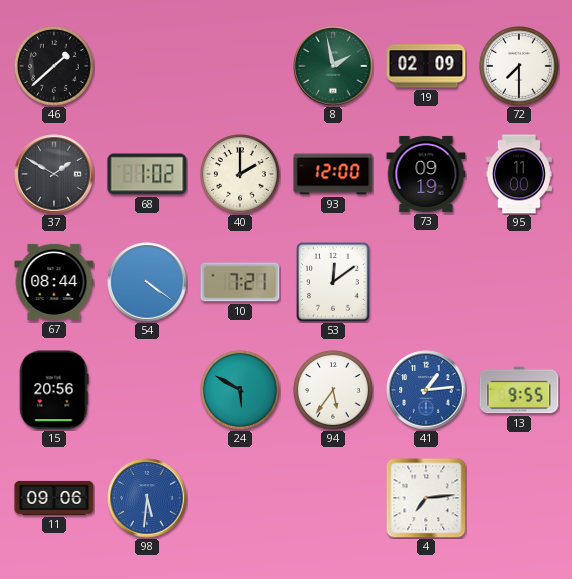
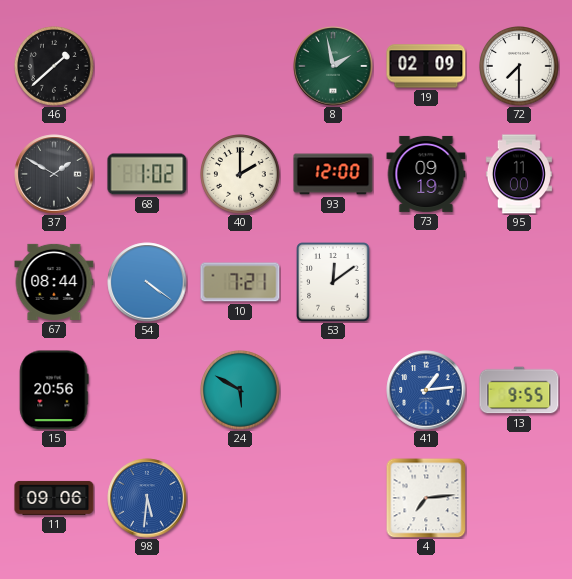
94: 5:36 -> none
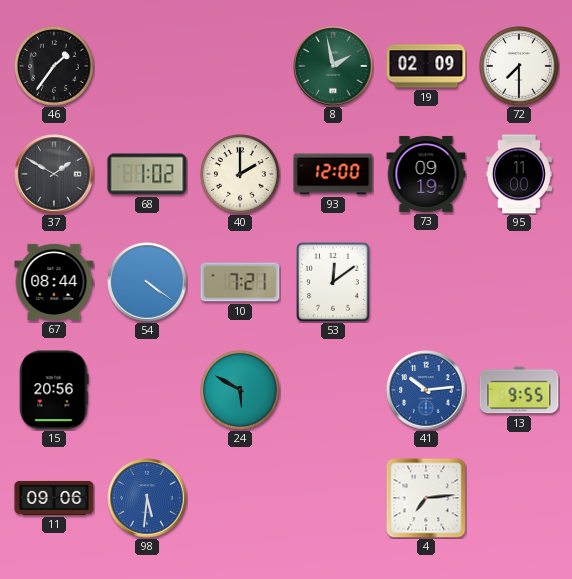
46: 1:38 -> 1:36
41: 1:14 -> 10:14
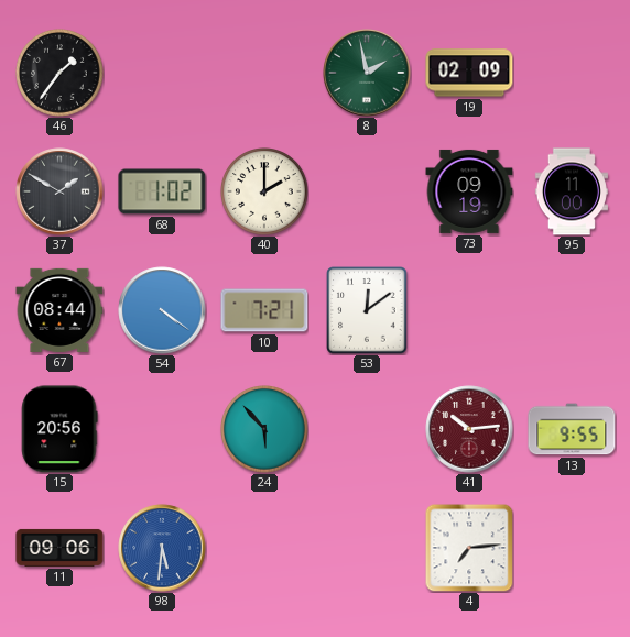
72: 7:30 -> none
93: 12:00 -> none
24: 5:50 -> 5:53
41 dial: blue -> burgundy
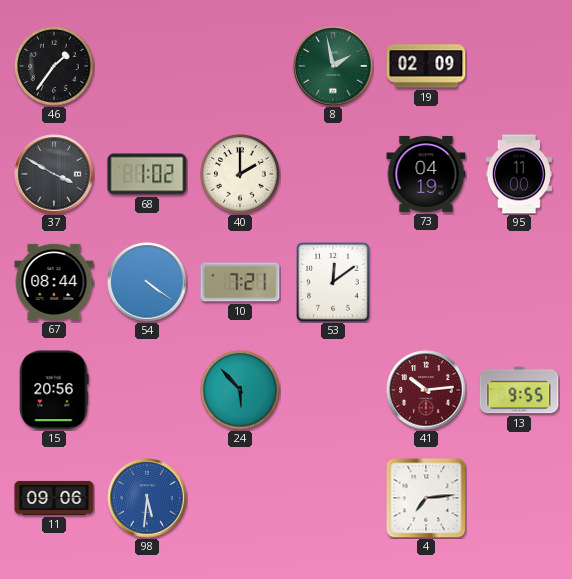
37: 1:50 -> 3:50
73: 09:19 -> 04:19
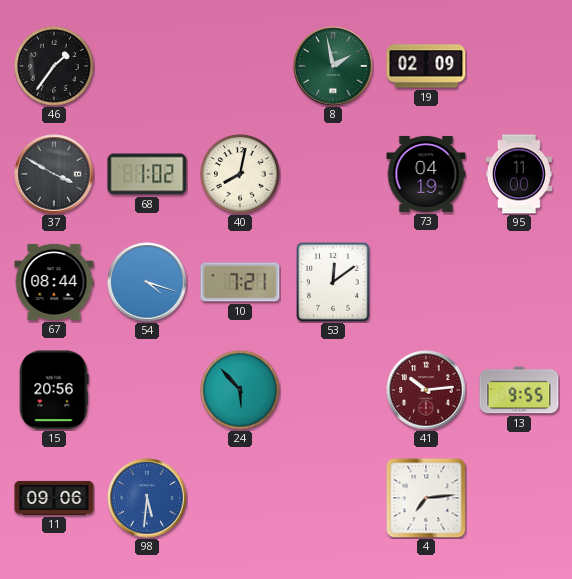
40: 2:00 -> 8:02
54: 4:21 -> 4:18
